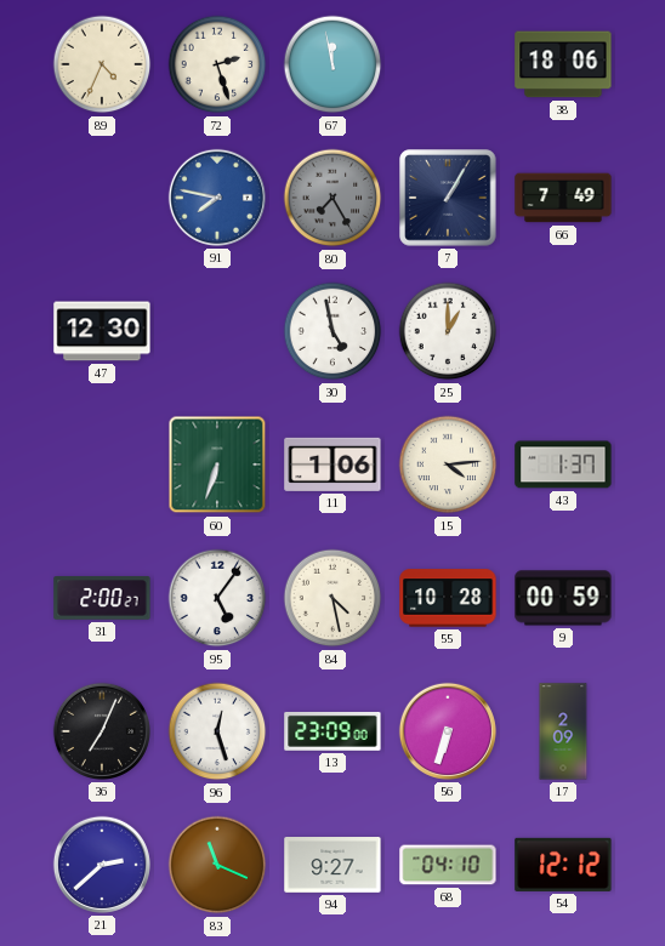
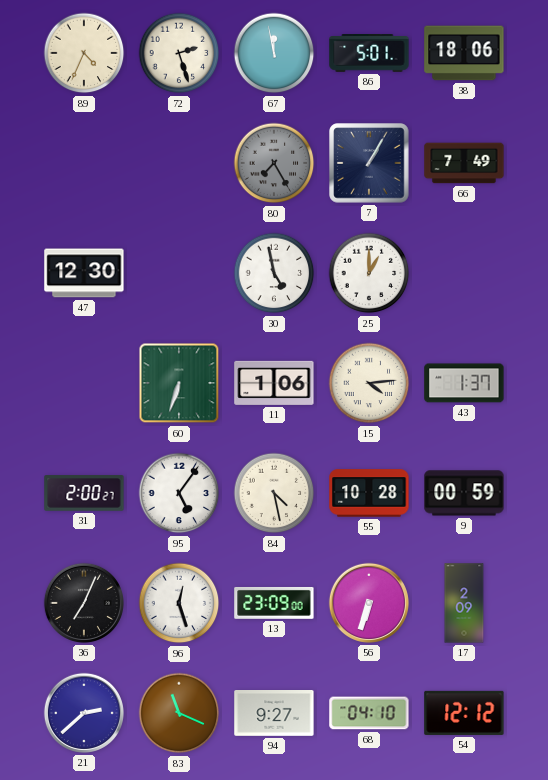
86: none -> 5:01
91: 7:47 -> none
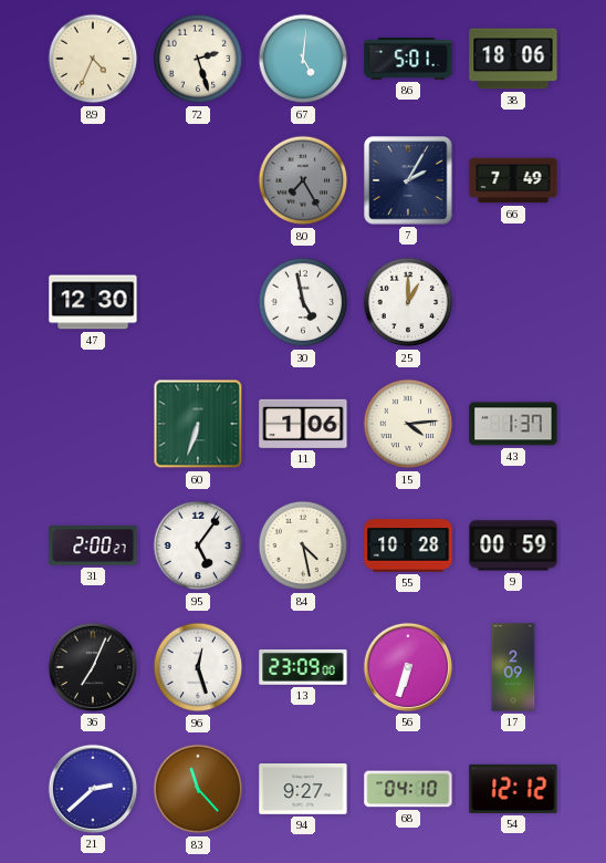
67: 11:58 -> 5:01
7: 1:05 -> 2:05
83: 11:19 -> 11:23
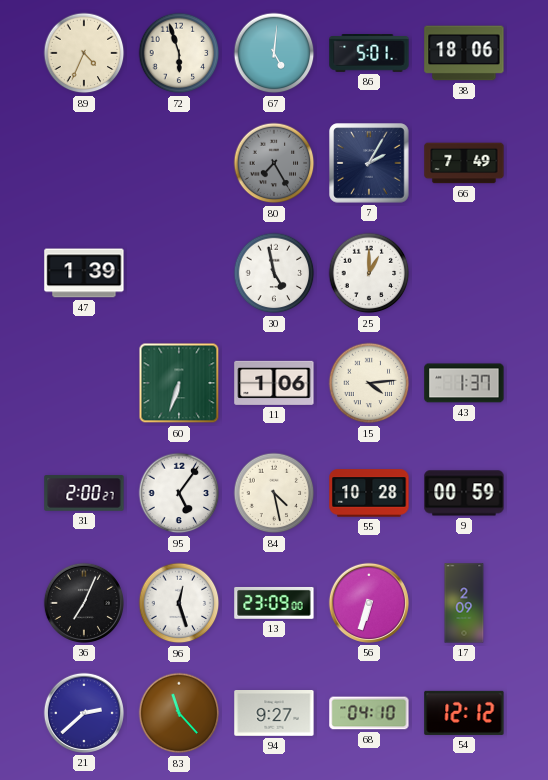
72: 2:27 -> 5:57
47: 12:30 -> 1:39
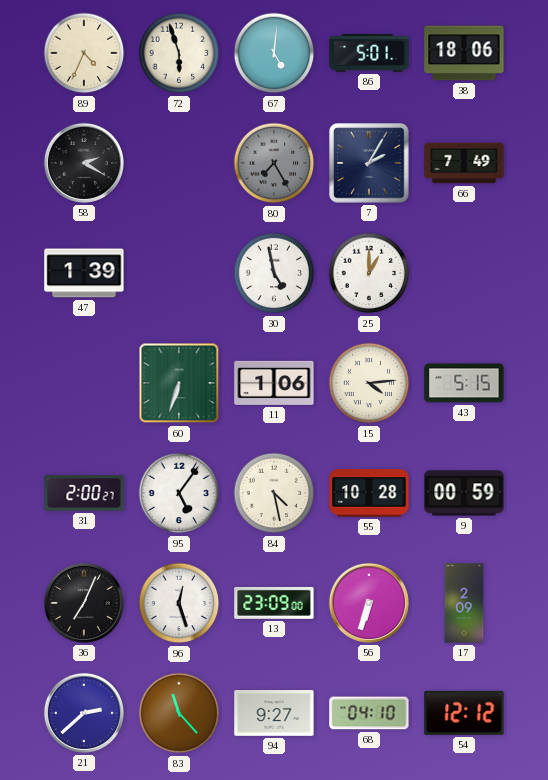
58: none -> 2:20
43: 1:37 -> 5:15
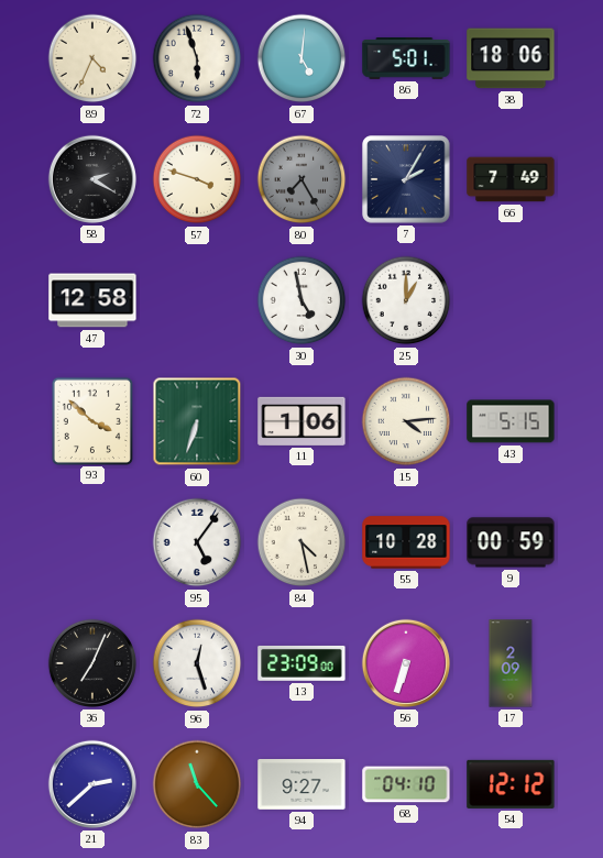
57: none -> 3:48
47: 1:39 -> 12:58
93: none -> 3:52
31: 2:00 -> none
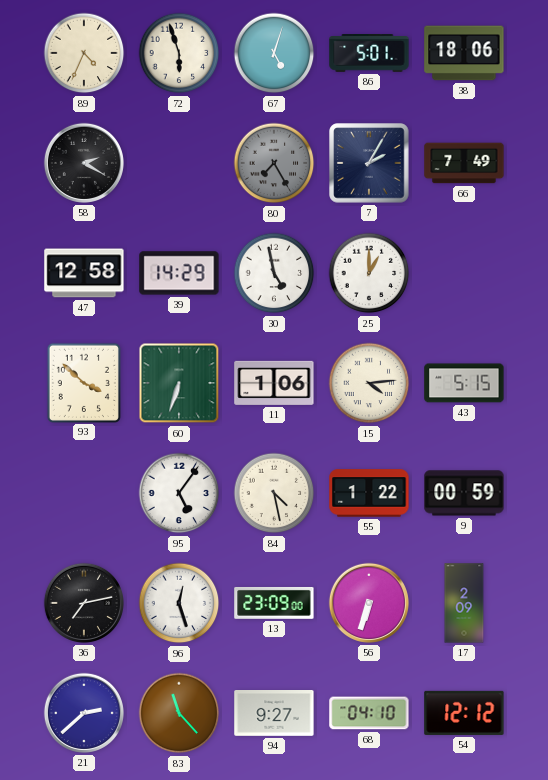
67: 5:01 -> 5:03
57: 3:48 -> none
39: none -> 14:29
55: 10:28 -> 1:22
36: 7:04 -> 7:13
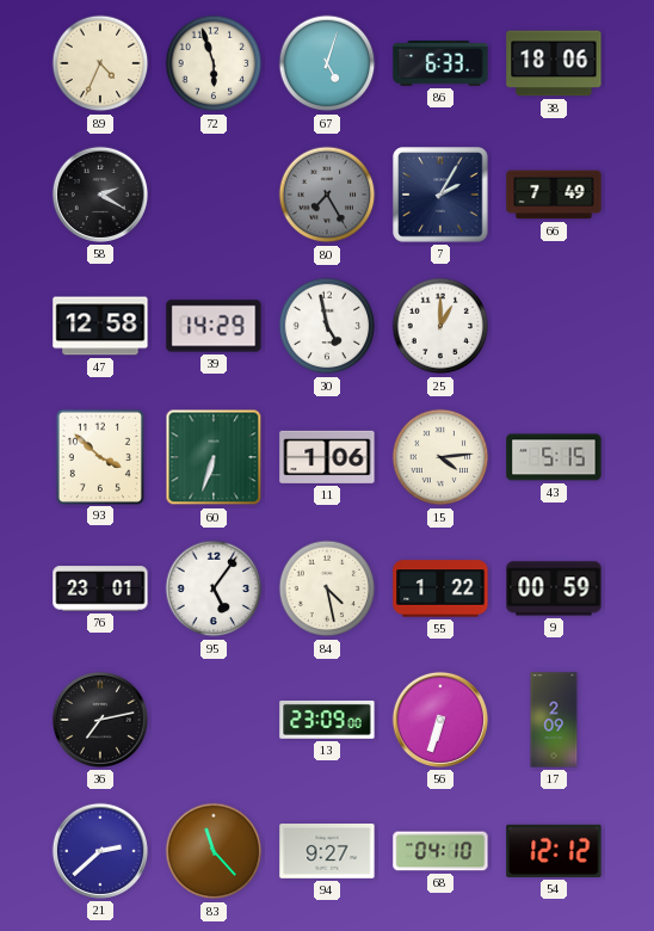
86: 5:01 -> 6:33
76: none -> 23:01
96: 12:27 -> none
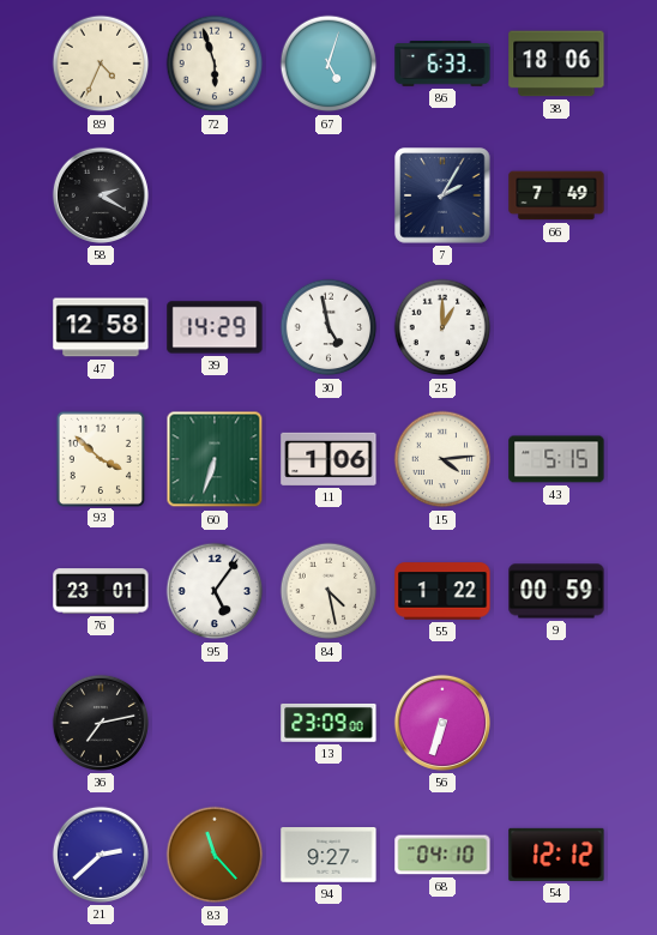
80: 7:25 -> none
17: 2:09 -> none
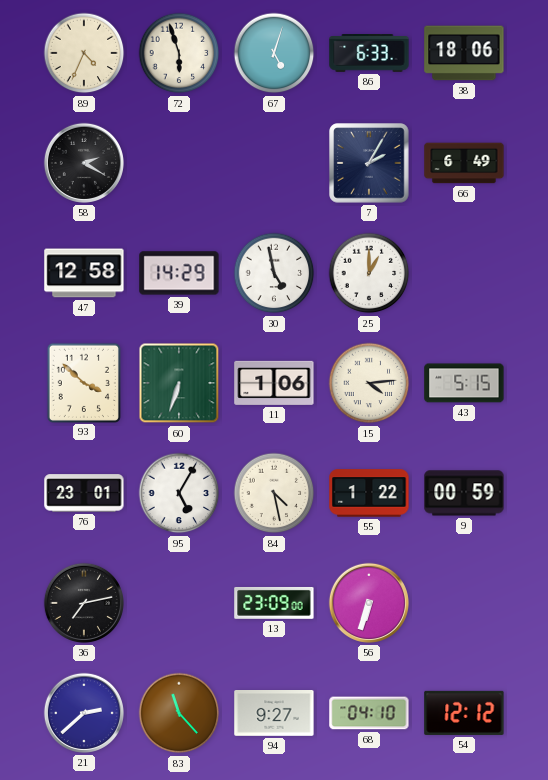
66: 7:49 -> 6:49
95: 5:06 -> 5:05
